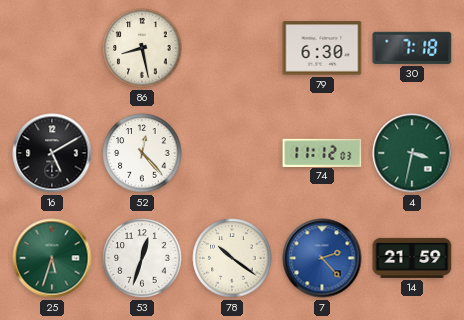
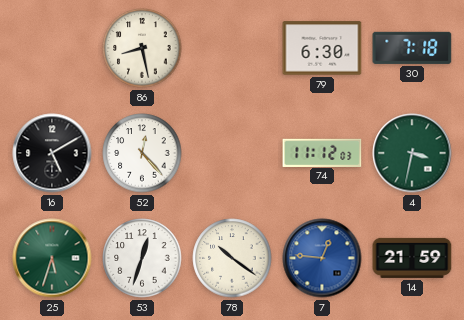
7: 2:23 -> 12:46
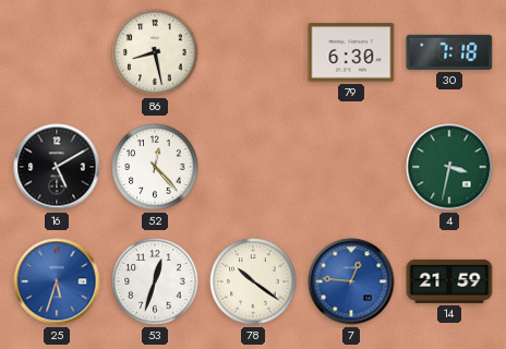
74: 11:12 -> none
25 dial: green -> blue
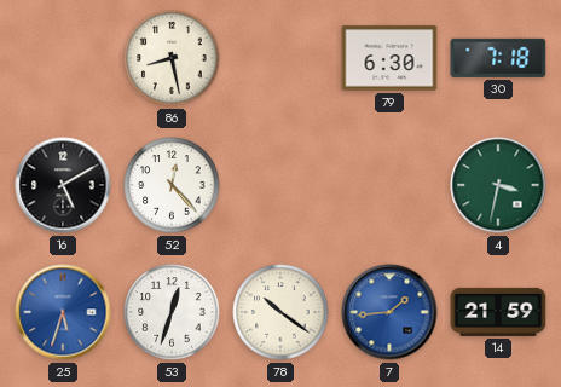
7: 12:46 -> 1:44
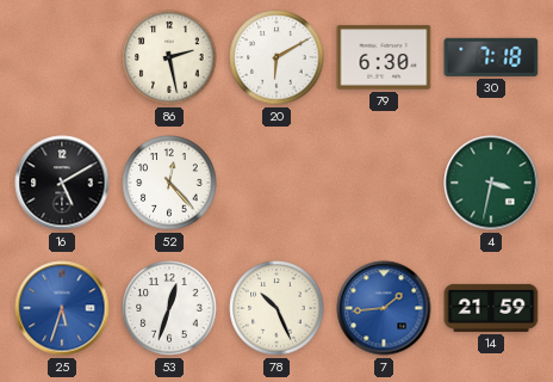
86: 8:28 -> 2:28
20: none -> 6:10
78: 10:21 -> 10:26
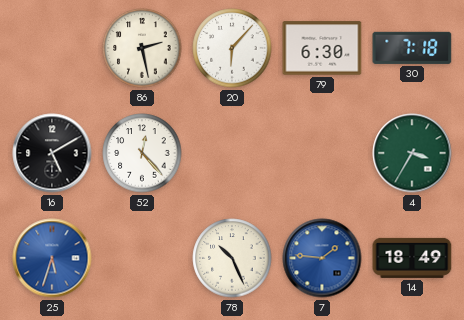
20: 6:10 -> 6:07
4: 3:32 -> 3:35
53: 12:33 -> none
7: 1:44 -> 1:46
14: 21:59 -> 18:49
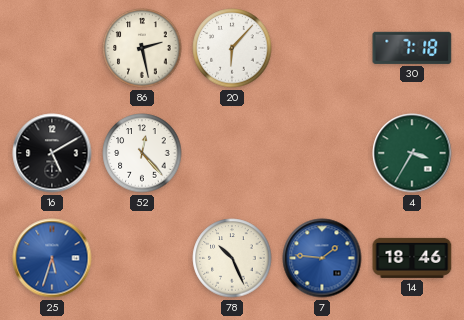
79: 6:30 -> none
14: 18:49 -> 18:46
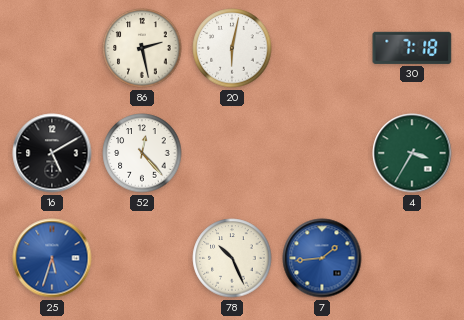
20: 6:07 -> 6:02
7: 1:46 -> 1:44
14: 18:46 -> none
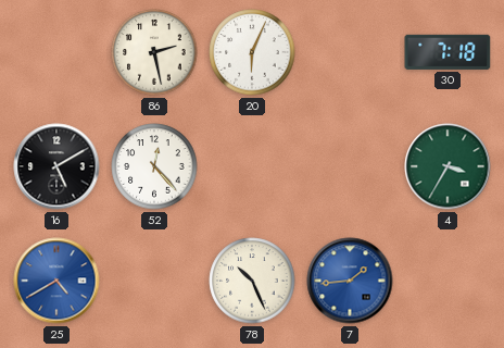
20: 6:02 -> 6:04
25: 5:33 -> 4:40
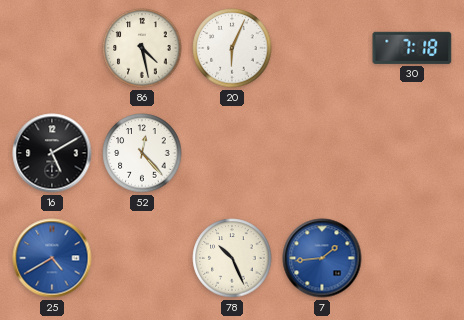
86: 2:28 -> 4:28
4: 3:35 -> none
